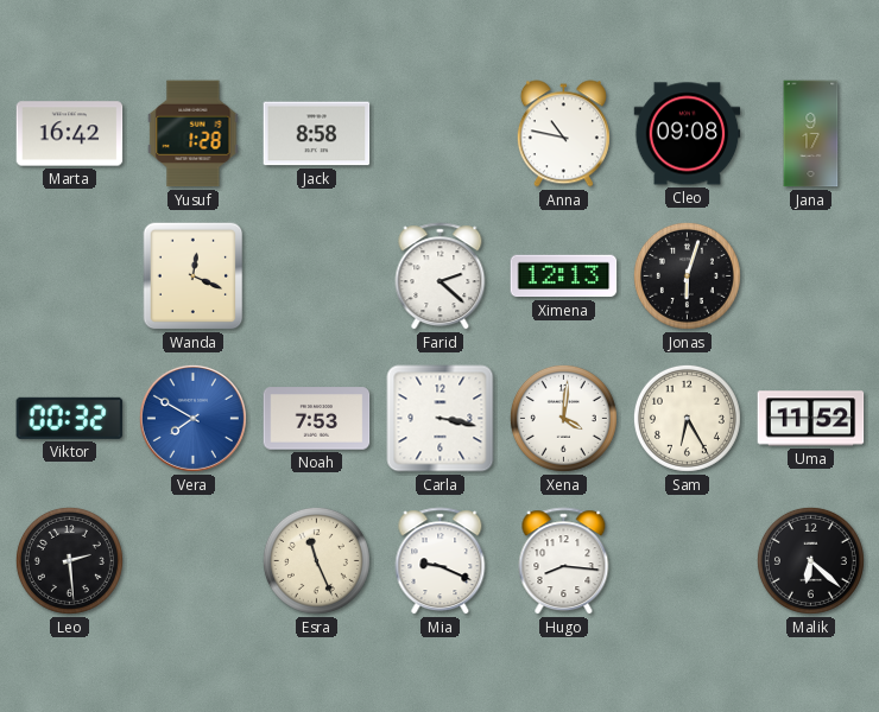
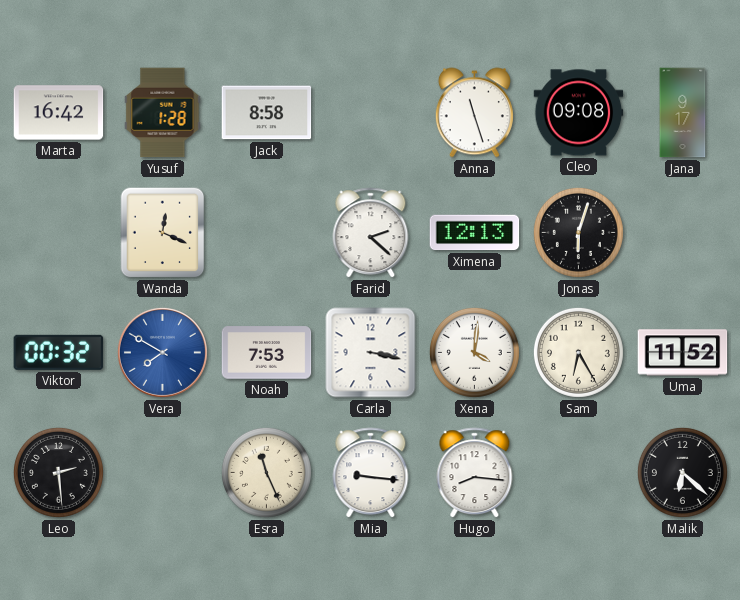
Anna: 10:47 -> 11:27
Mia: 9:19 -> 9:16
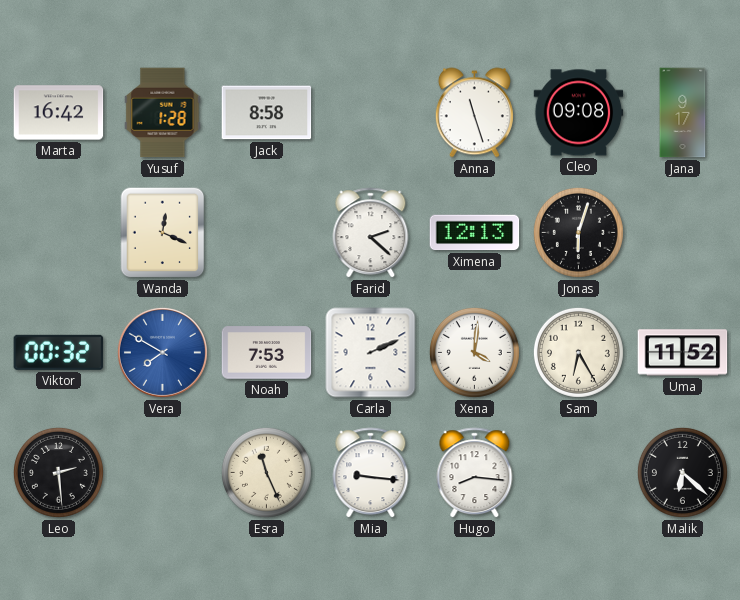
Carla: 3:17 -> 2:11
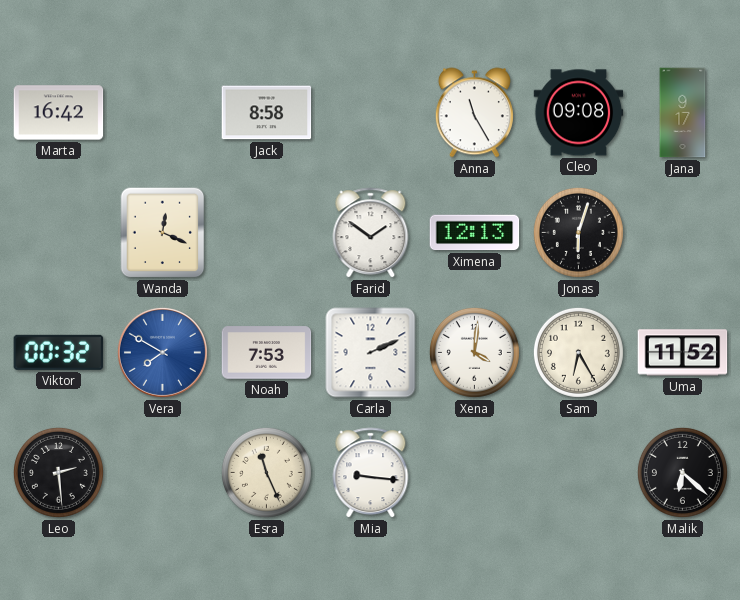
Yusuf: 1:28 -> none
Anna: 11:27 -> 11:25
Farid: 2:22 -> 1:51
Hugo: 8:16 -> none
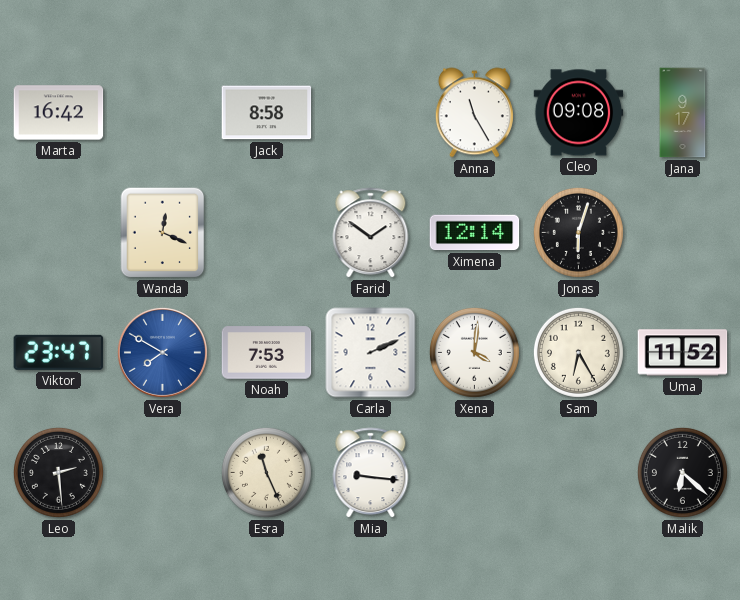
Ximena: 12:13 -> 12:14
Viktor: 00:32 -> 23:47
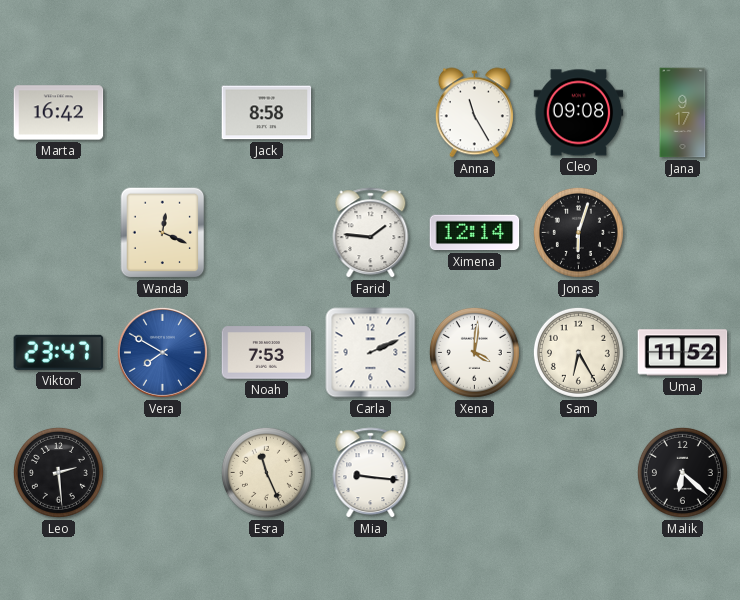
Farid: 1:51 -> 1:46
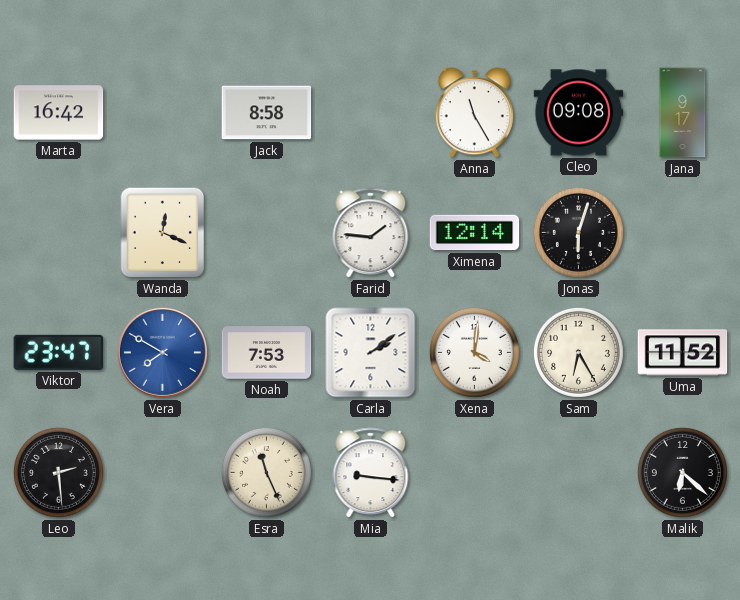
Carla: 2:11 -> 2:09
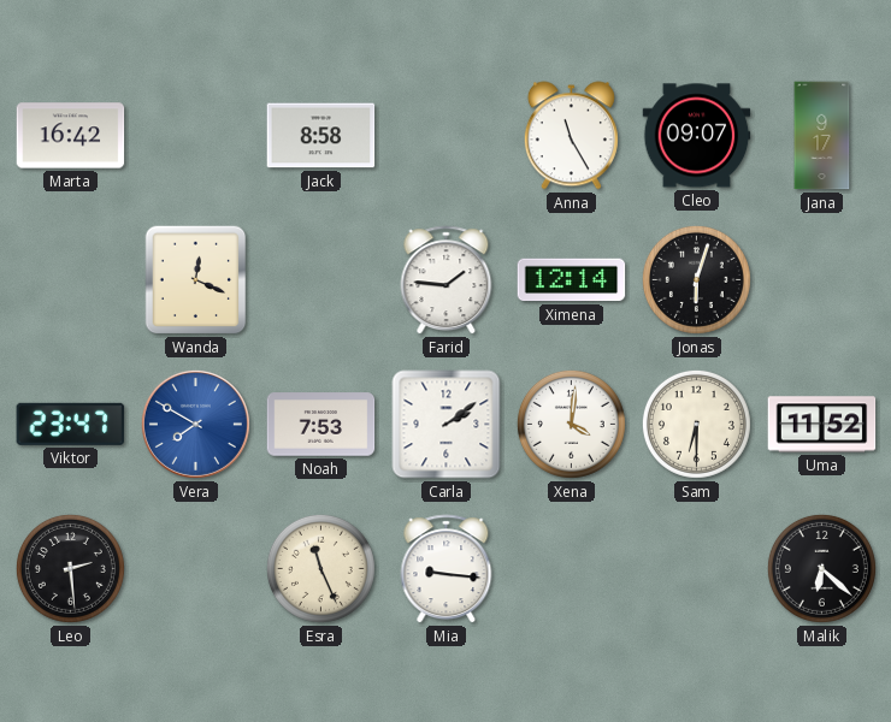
Cleo: 09:08 -> 09:07
Sam: 6:25 -> 6:30
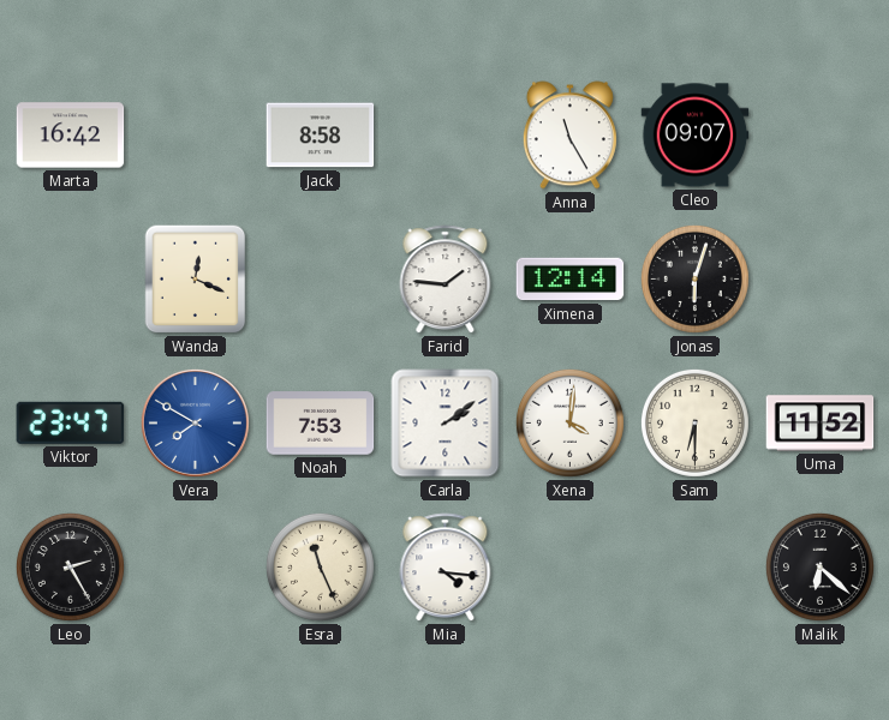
Jana: 9:17 -> none
Leo: 2:29 -> 2:25
Mia: 9:16 -> 4:16
